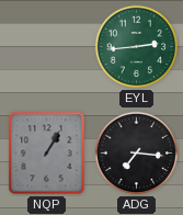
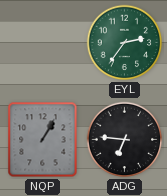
EYL: 2:44 -> 2:36
ADG: 7:16 -> 6:46
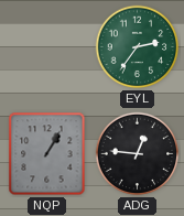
ADG: 6:46 -> 12:46
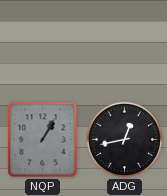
EYL: 2:36 -> none
ADG: 12:46 -> 12:43
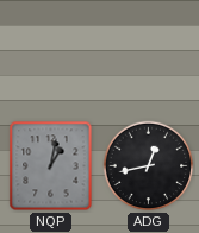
NQP: 1:05 -> 1:02
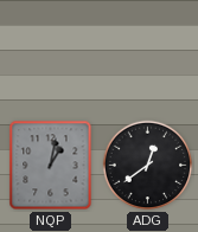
ADG: 12:43 -> 12:39
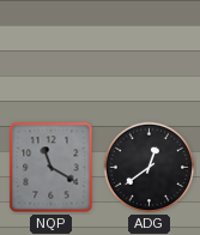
NQP: 1:02 -> 11:20
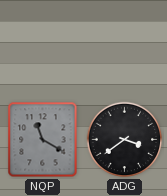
ADG: 12:39 -> 3:39
